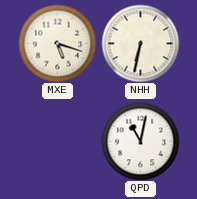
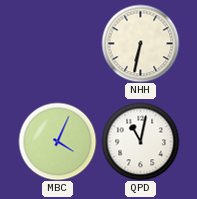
MXE: 5:18 -> none
MBC: none -> 4:04
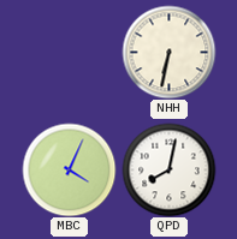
QPD: 11:02 -> 8:02
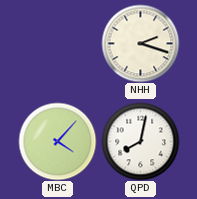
NHH: 6:32 -> 2:18
MBC: 4:04 -> 4:07
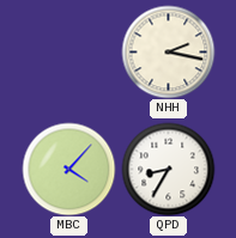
NHH: 2:18 -> 2:17
QPD: 8:02 -> 8:35
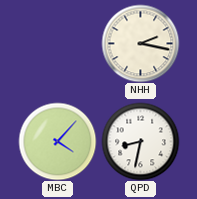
QPD: 8:35 -> 8:32
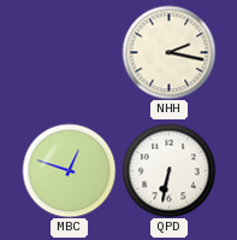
MBC: 4:07 -> 12:48
QPD: 8:32 -> 6:32
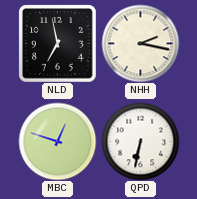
NLD: none -> 6:58
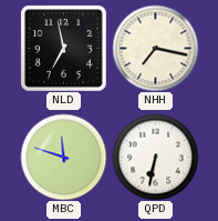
NHH: 2:17 -> 7:17
MBC: 12:48 -> 11:48
